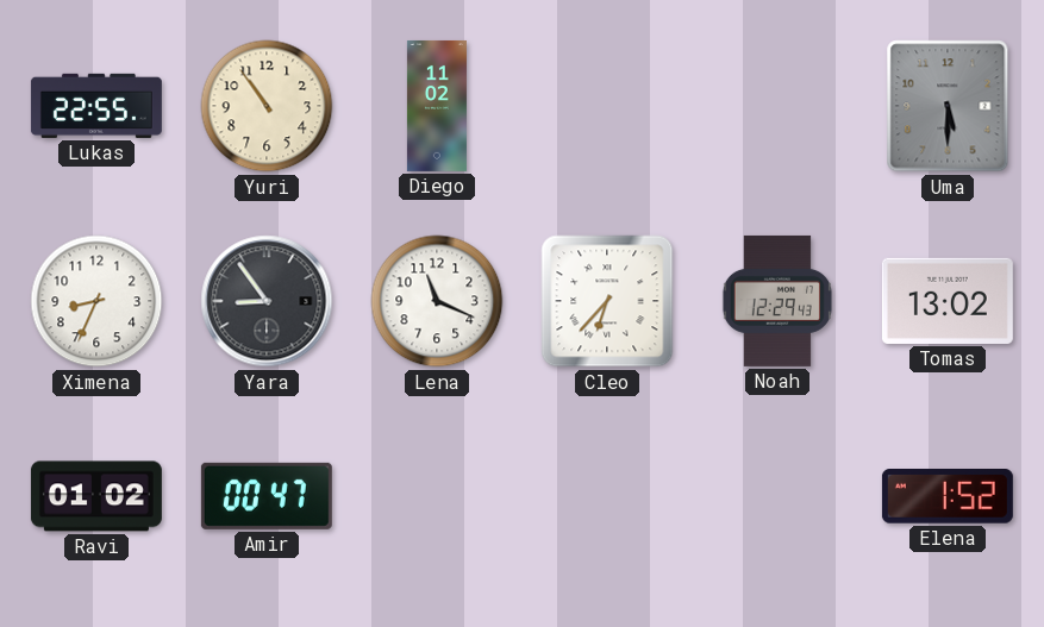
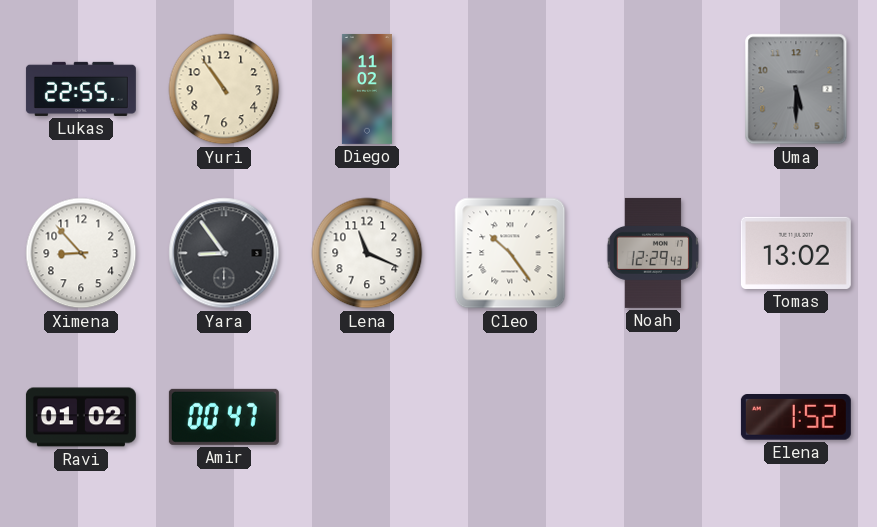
Ximena: 8:34 -> 8:53
Cleo: 6:37 -> 10:24
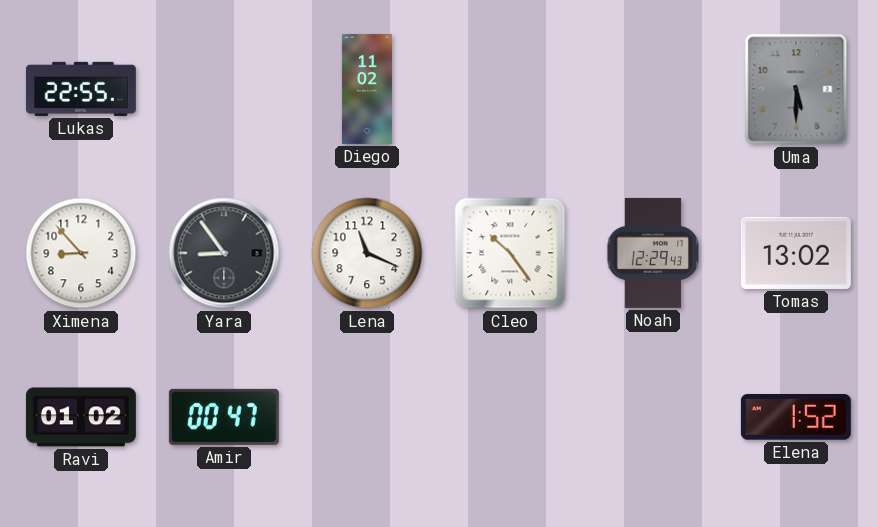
Yuri: 10:54 -> none
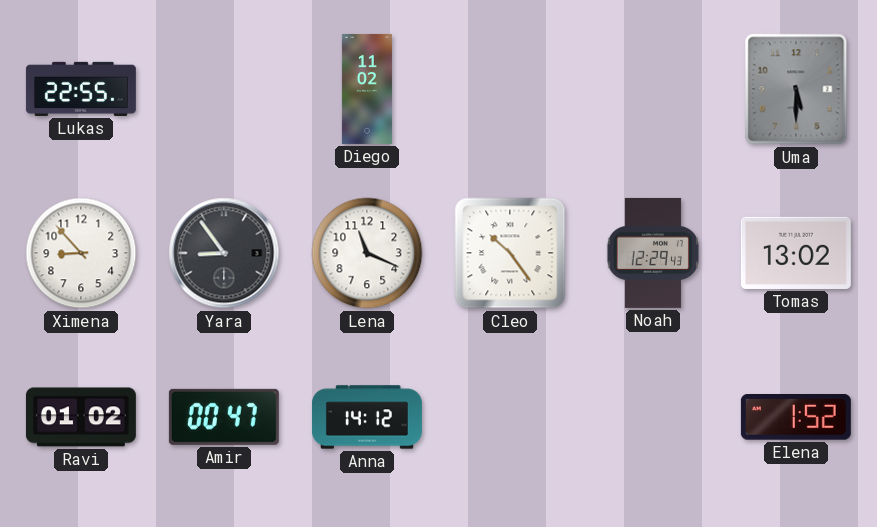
Anna: none -> 14:12
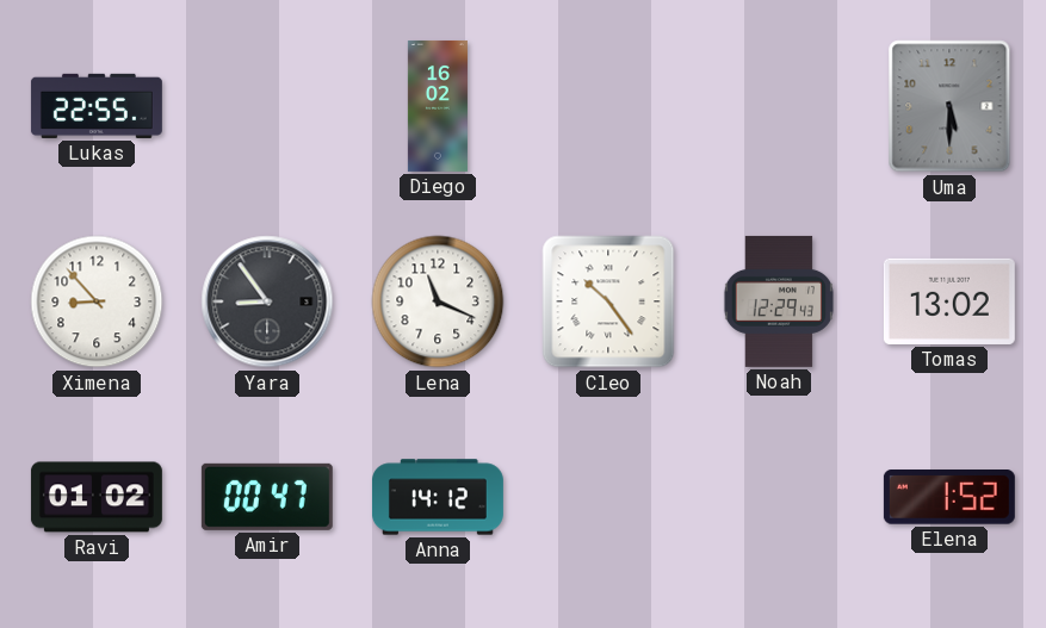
Diego: 11:02 -> 16:02
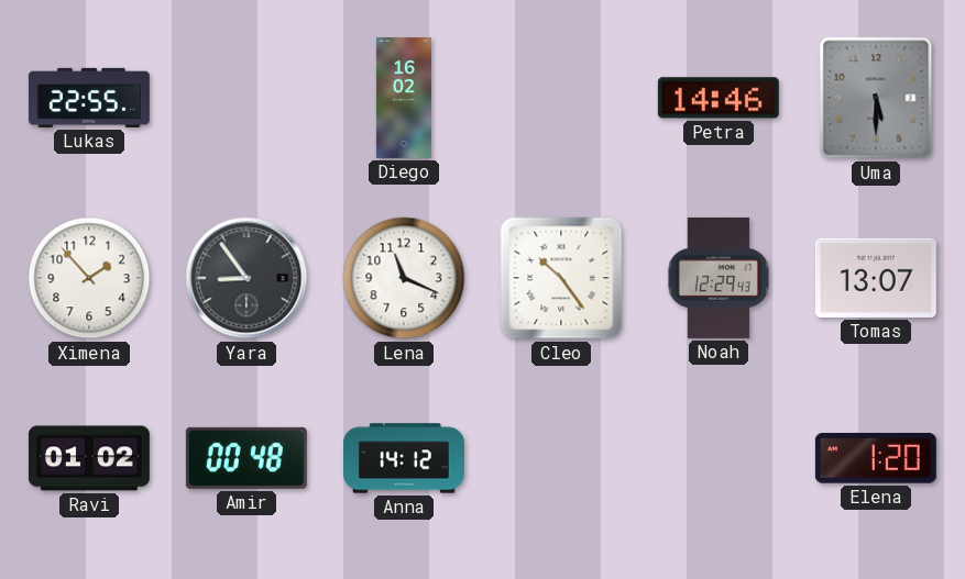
Petra: none -> 14:46
Ximena: 8:53 -> 1:53
Tomas: 13:02 -> 13:07
Amir: 00:47 -> 00:48
Elena: 1:52 -> 1:20
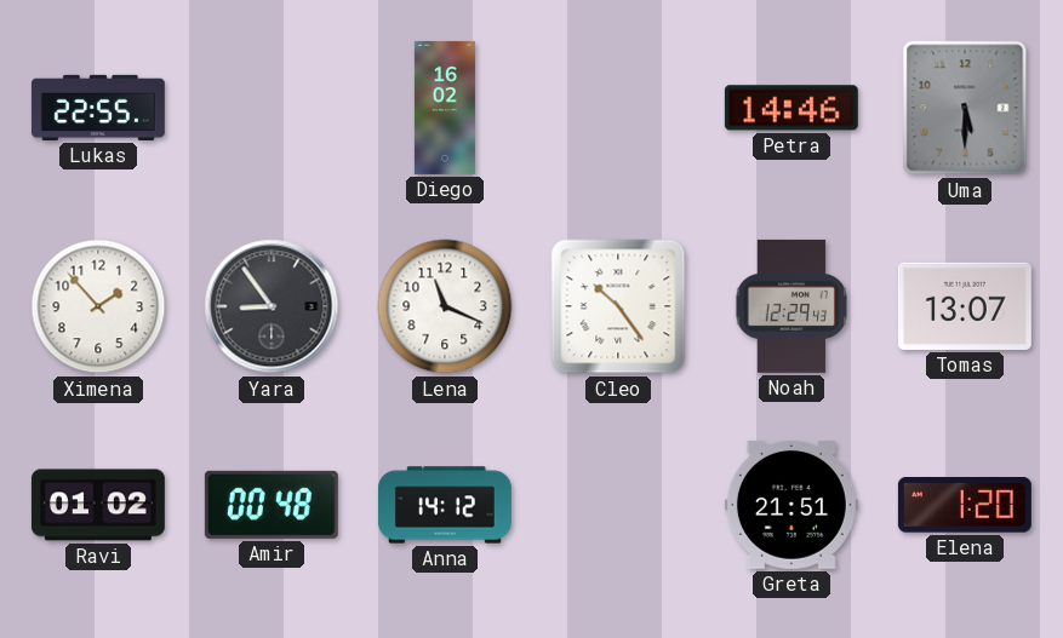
Greta: none -> 21:51
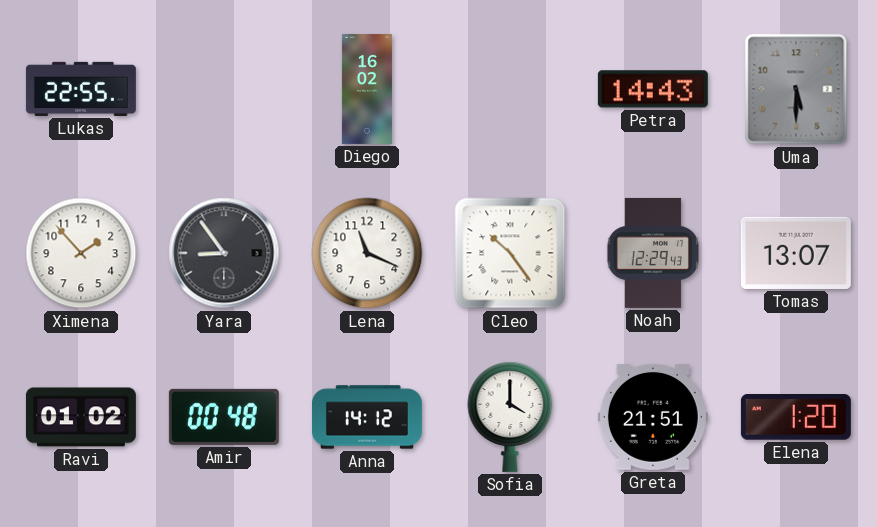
Petra: 14:46 -> 14:43
Sofia: none -> 4:00
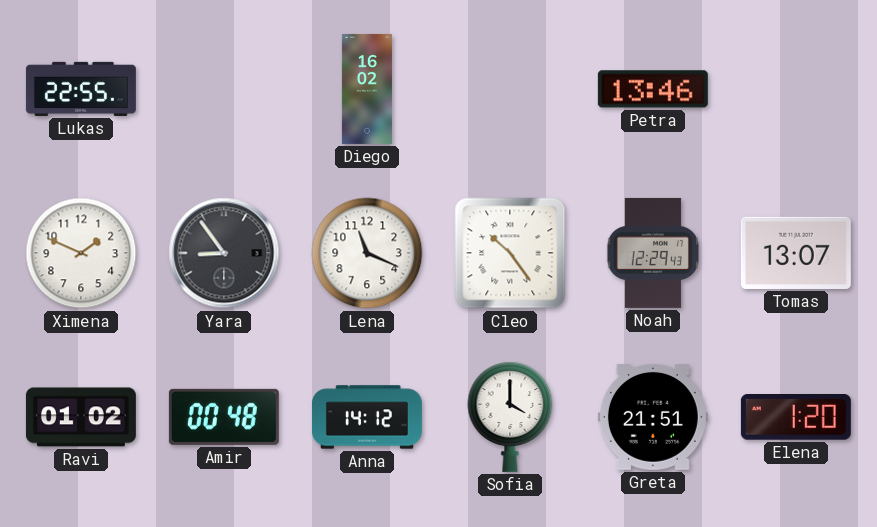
Petra: 14:43 -> 13:46
Uma: 5:30 -> none
Ximena: 1:53 -> 1:49
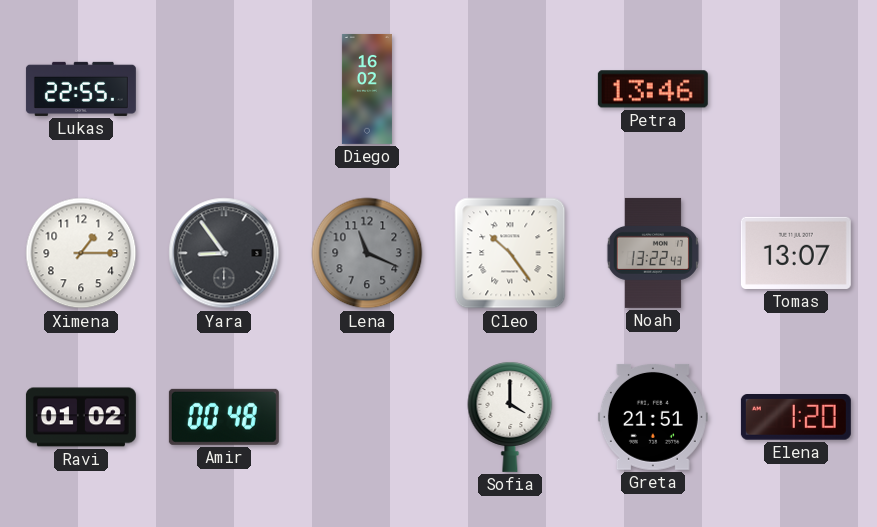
Ximena: 1:49 -> 1:15
Lena dial: white -> grey
Noah: 12:29 -> 13:22
Anna: 14:12 -> none
